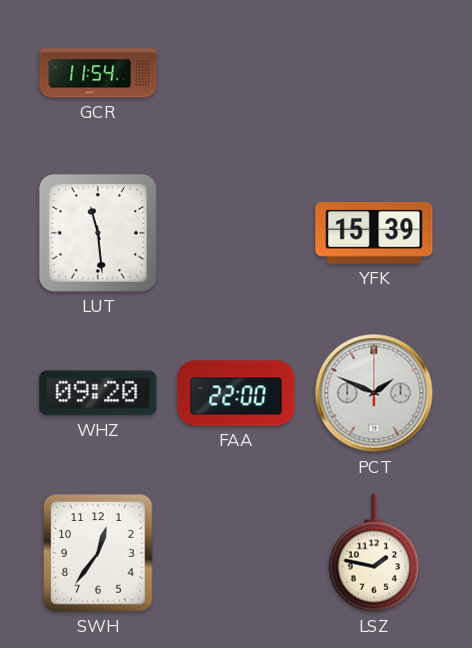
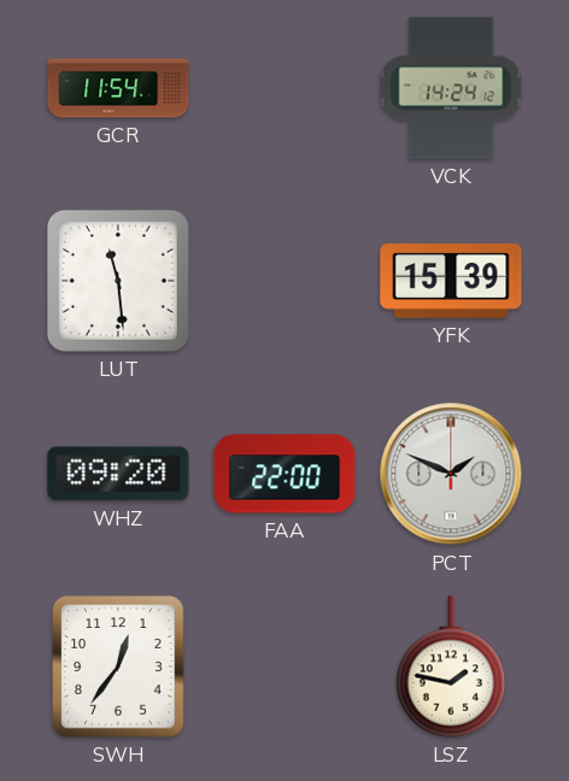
VCK: none -> 14:24
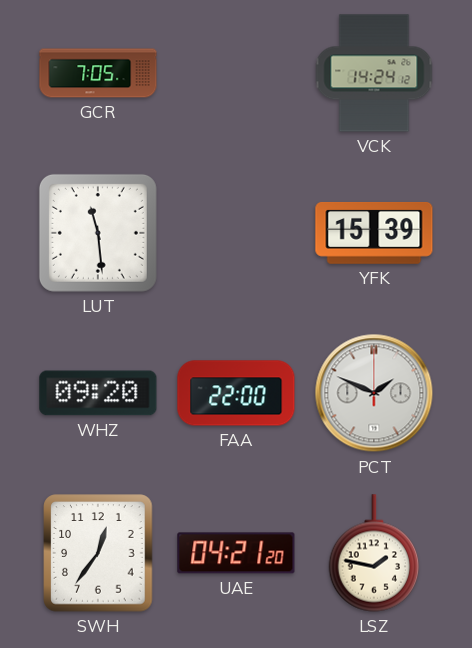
GCR: 11:54 -> 7:05
UAE: none -> 04:21
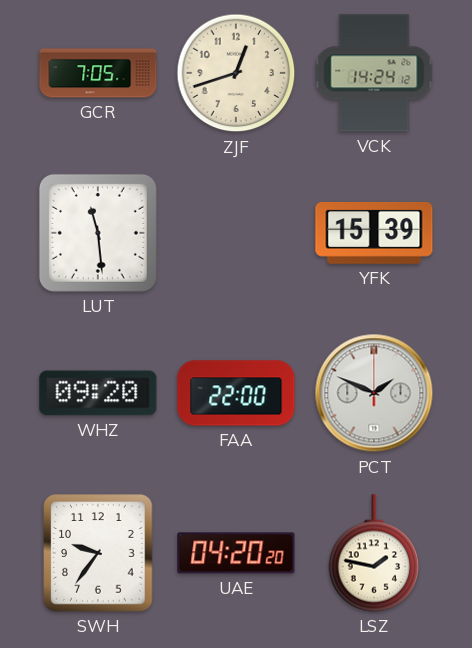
ZJF: none -> 12:42
SWH: 12:36 -> 9:36
UAE: 04:21 -> 04:20
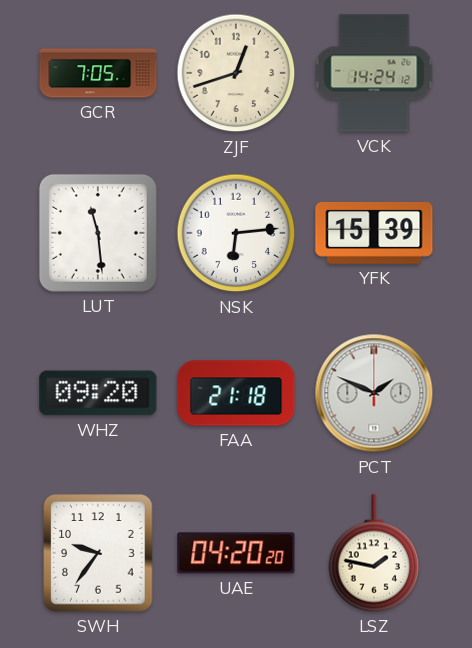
NSK: none -> 6:14
FAA: 22:00 -> 21:18
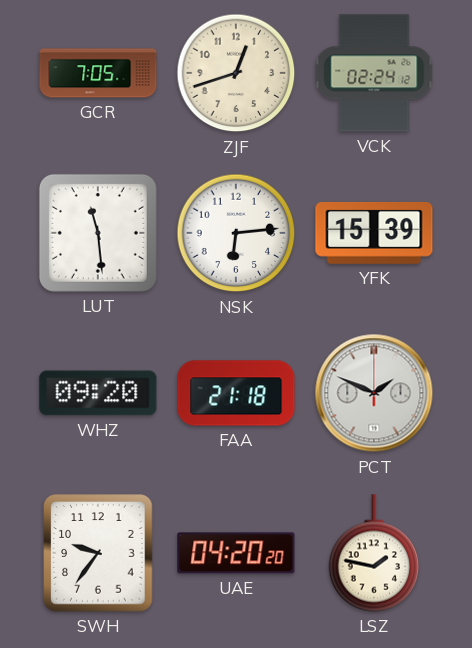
VCK: 14:24 -> 02:24
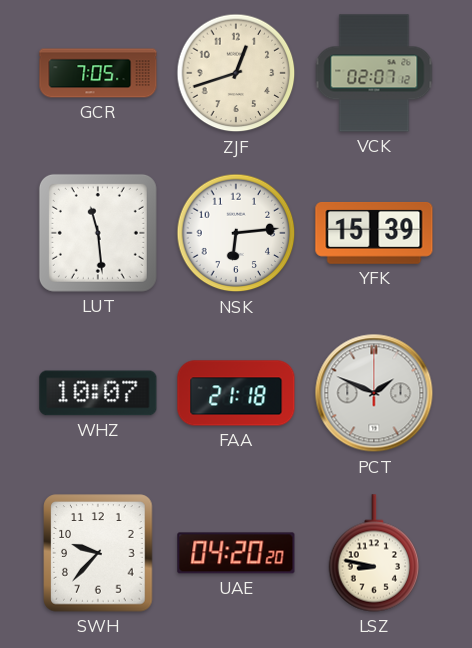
VCK: 02:24 -> 02:07
WHZ: 09:20 -> 10:07
SWH: 9:36 -> 9:37
LSZ: 1:47 -> 8:47
